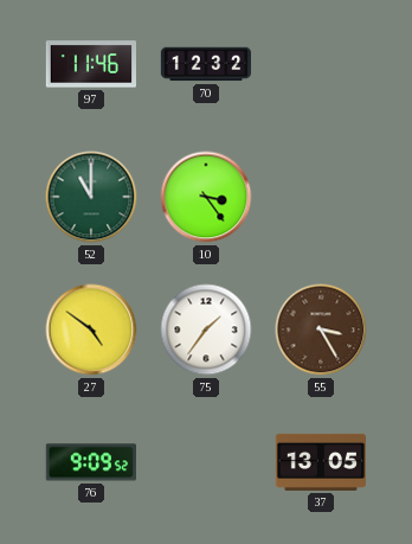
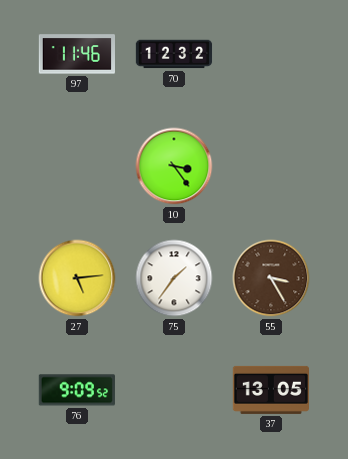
52: 11:00 -> none
27: 4:51 -> 5:14
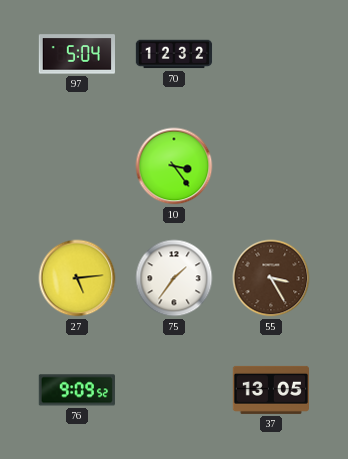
97: 11:46 -> 5:04
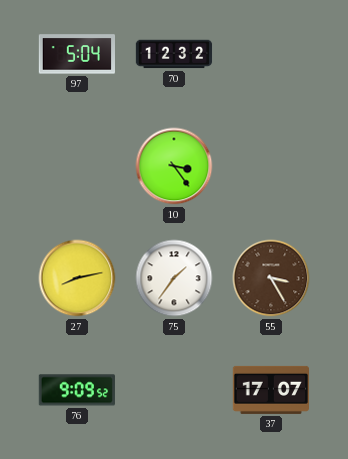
27: 5:14 -> 8:13
37: 13:05 -> 17:07
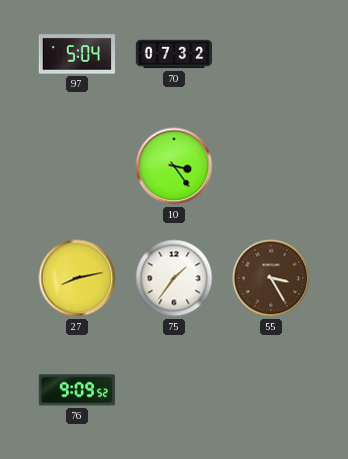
70: 12:32 -> 07:32
37: 17:07 -> none
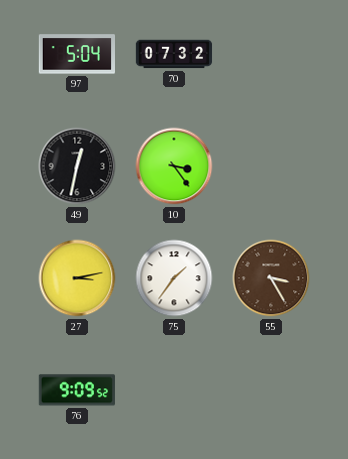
49: none -> 12:32
27: 8:13 -> 3:13
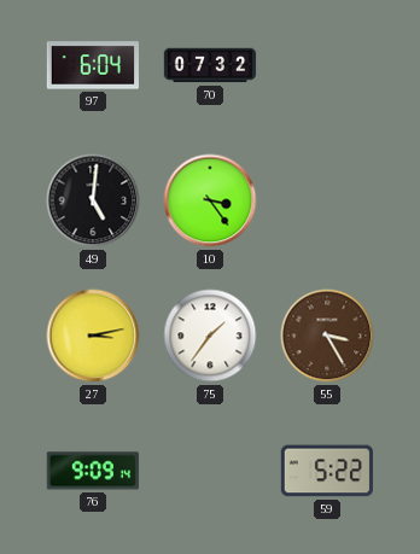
97: 5:04 -> 6:04
49: 12:32 -> 5:01
76: 9:09:52 -> 9:09:14
59: none -> 5:22
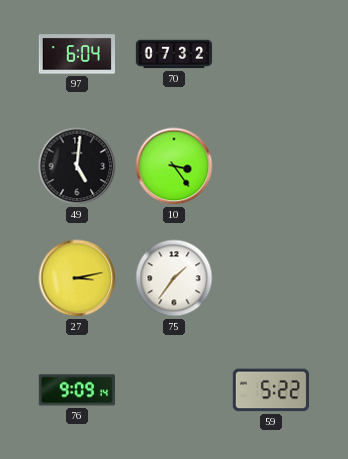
55: 3:25 -> none
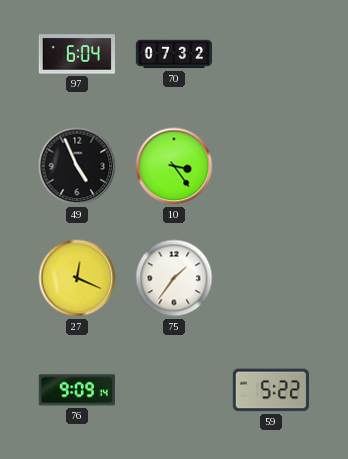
49: 5:01 -> 4:56
27: 3:13 -> 12:19
